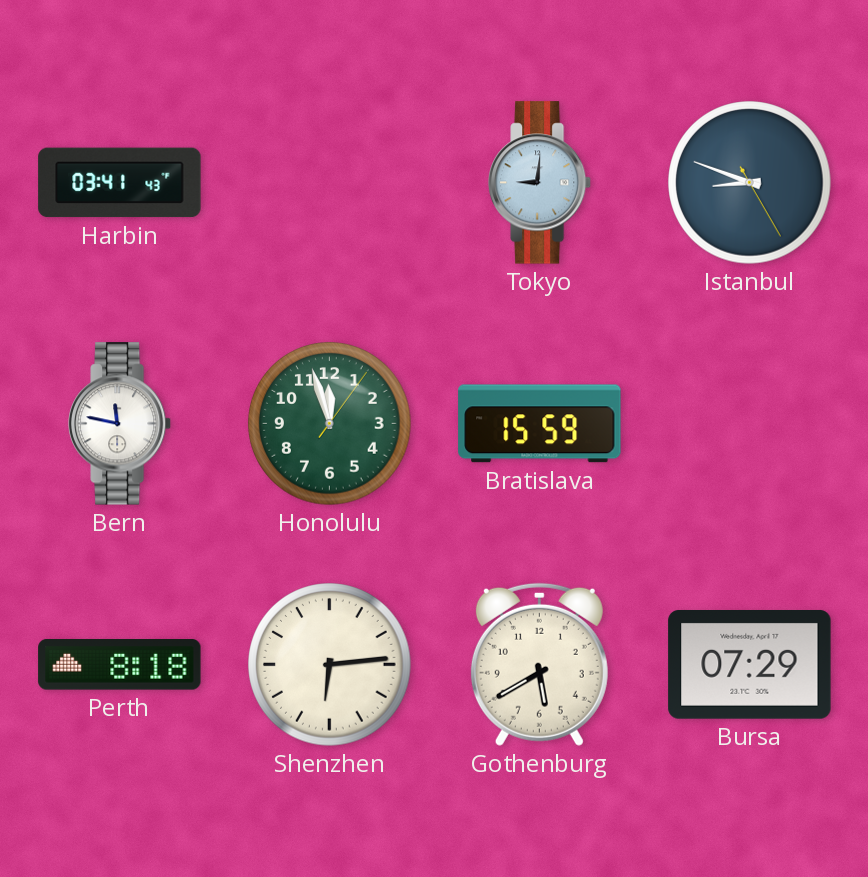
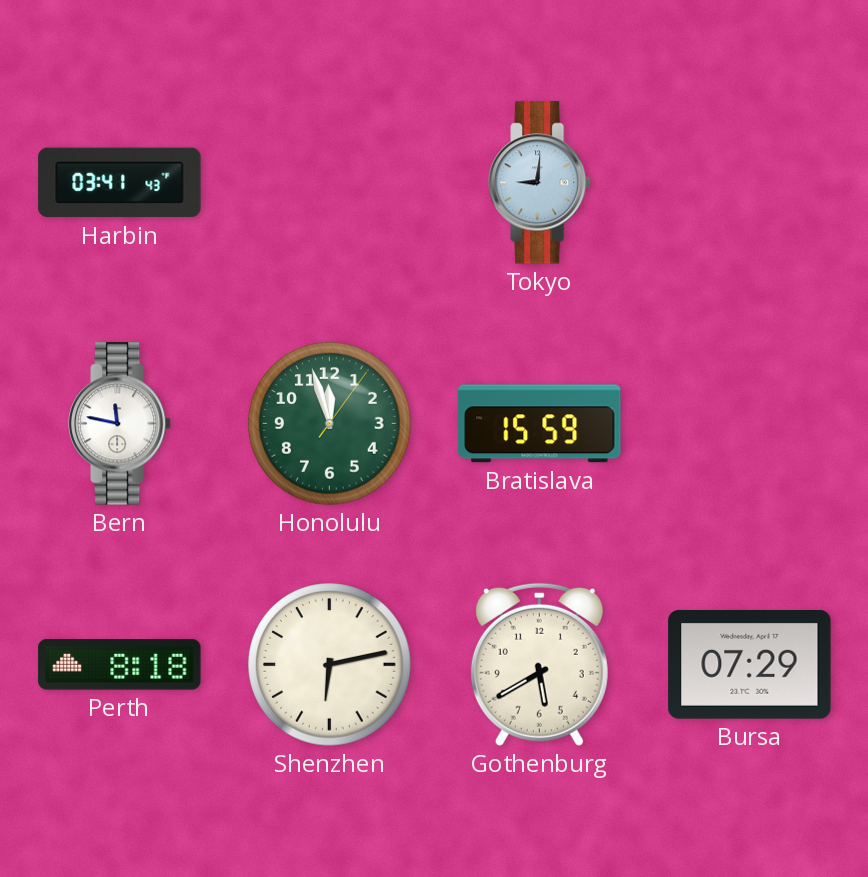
Istanbul: 8:48 -> none
Shenzhen: 6:14 -> 6:13
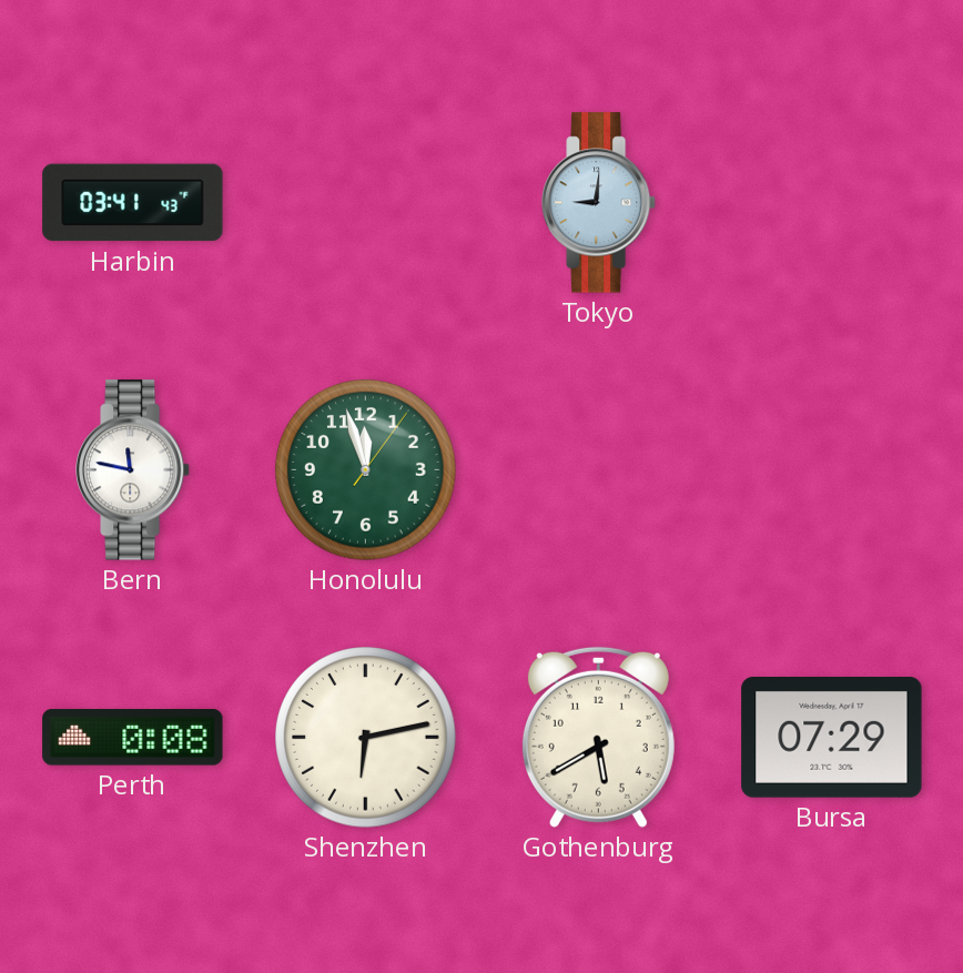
Bratislava: 15:59 -> none
Perth: 8:18 -> 0:08
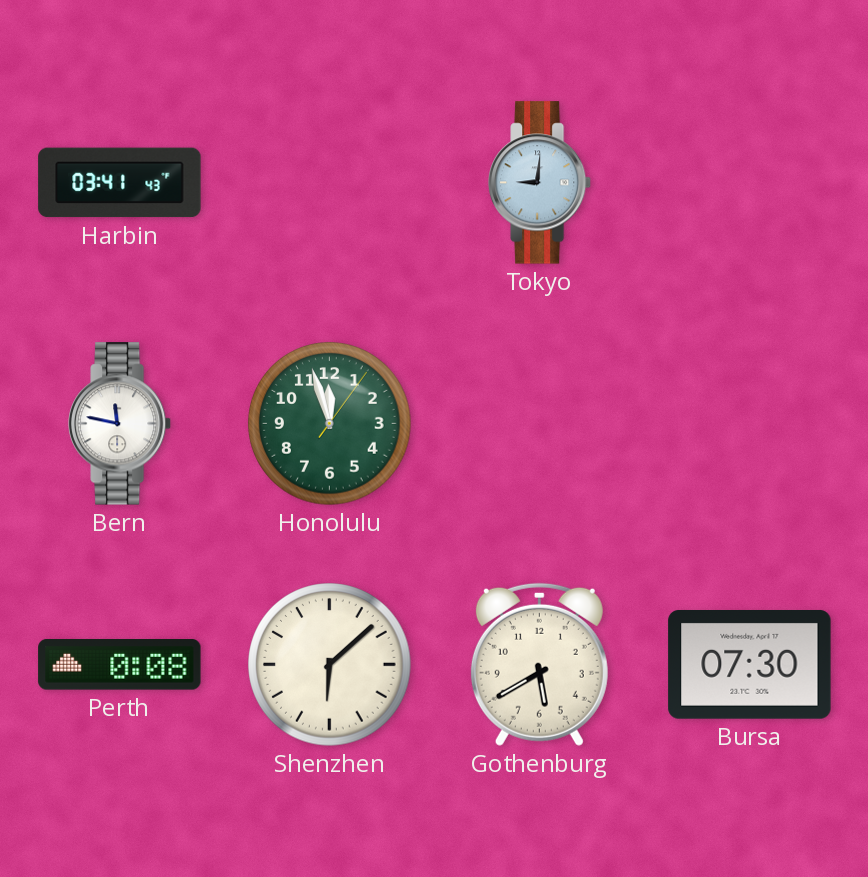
Shenzhen: 6:13 -> 6:08
Bursa: 07:29 -> 07:30
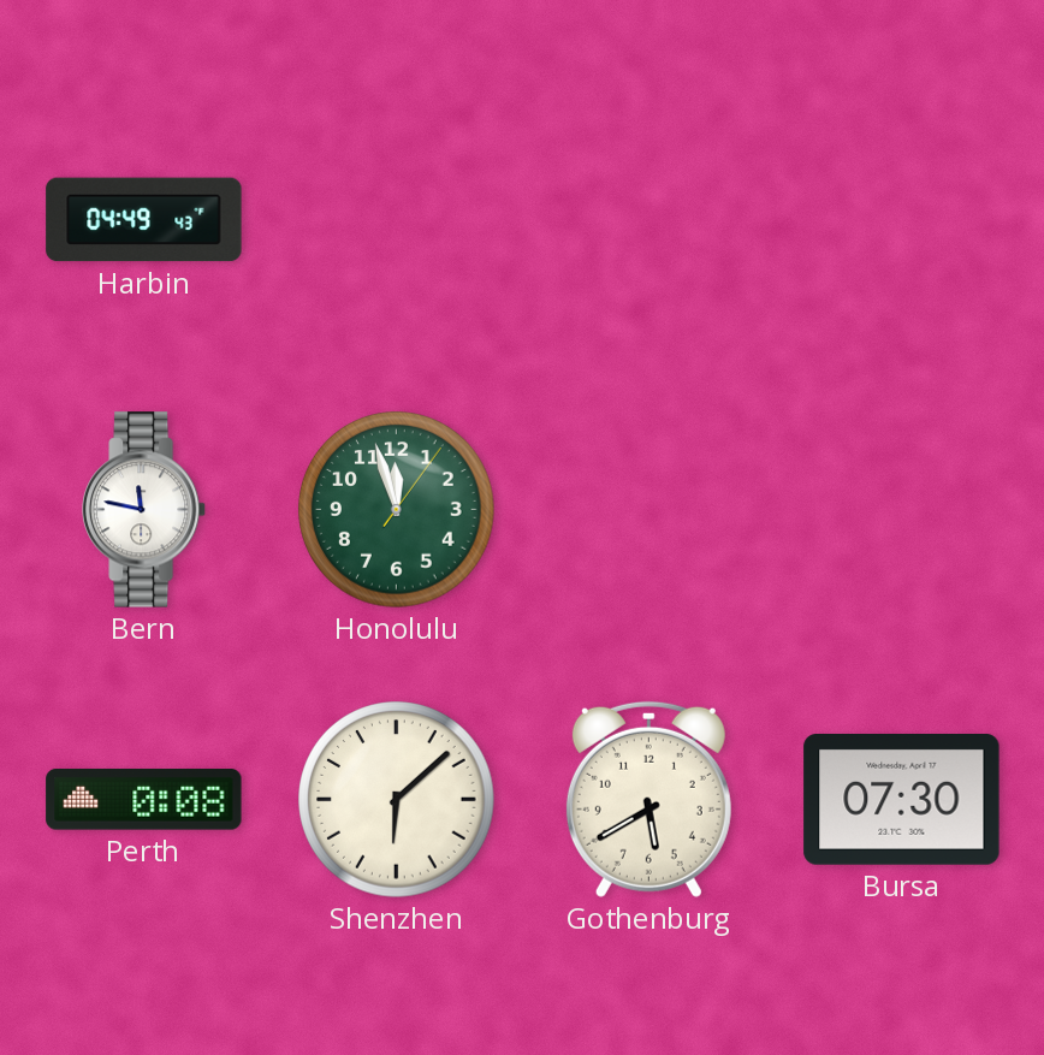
Harbin: 03:41 -> 04:49
Tokyo: 9:01 -> none
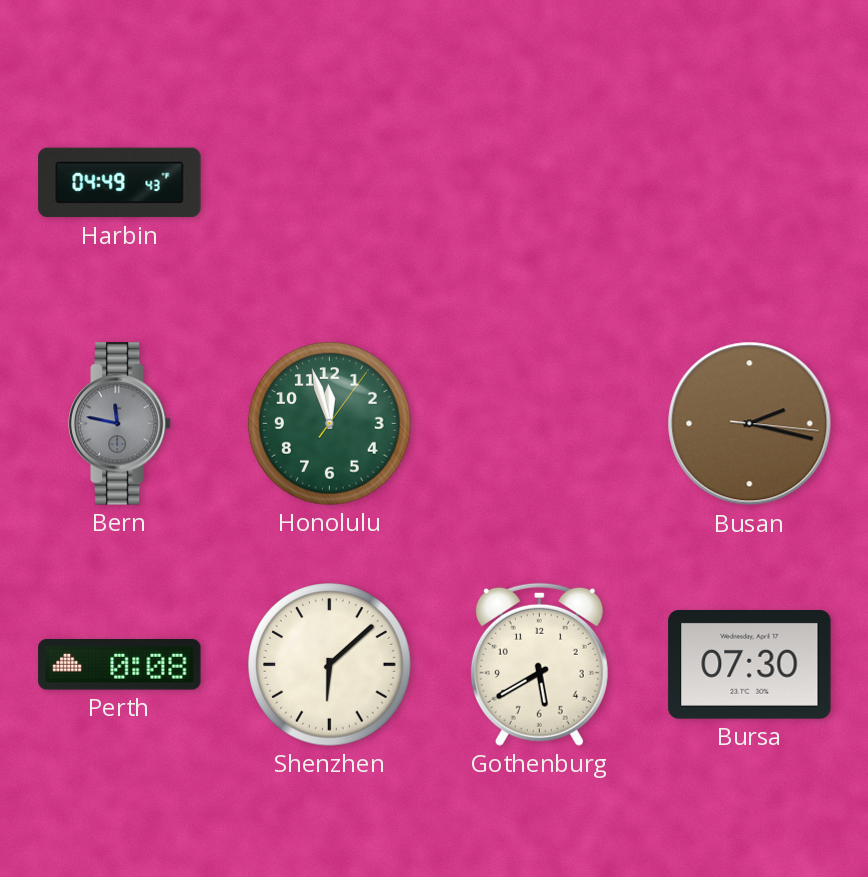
Bern dial: white -> grey
Busan: none -> 2:17
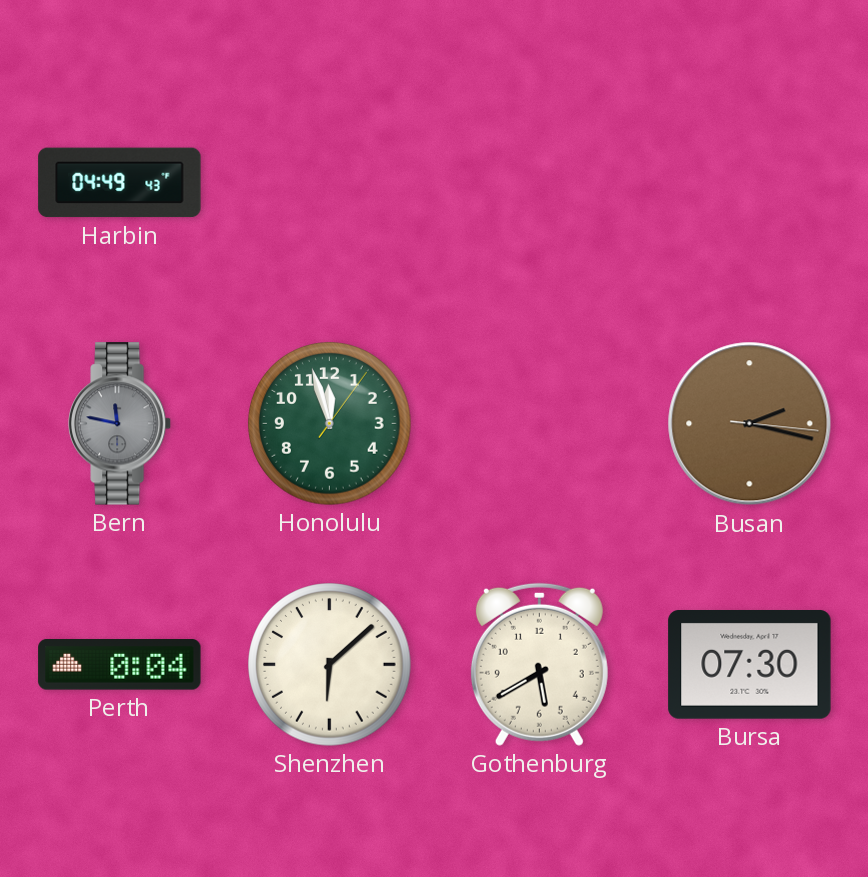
Perth: 0:08 -> 0:04
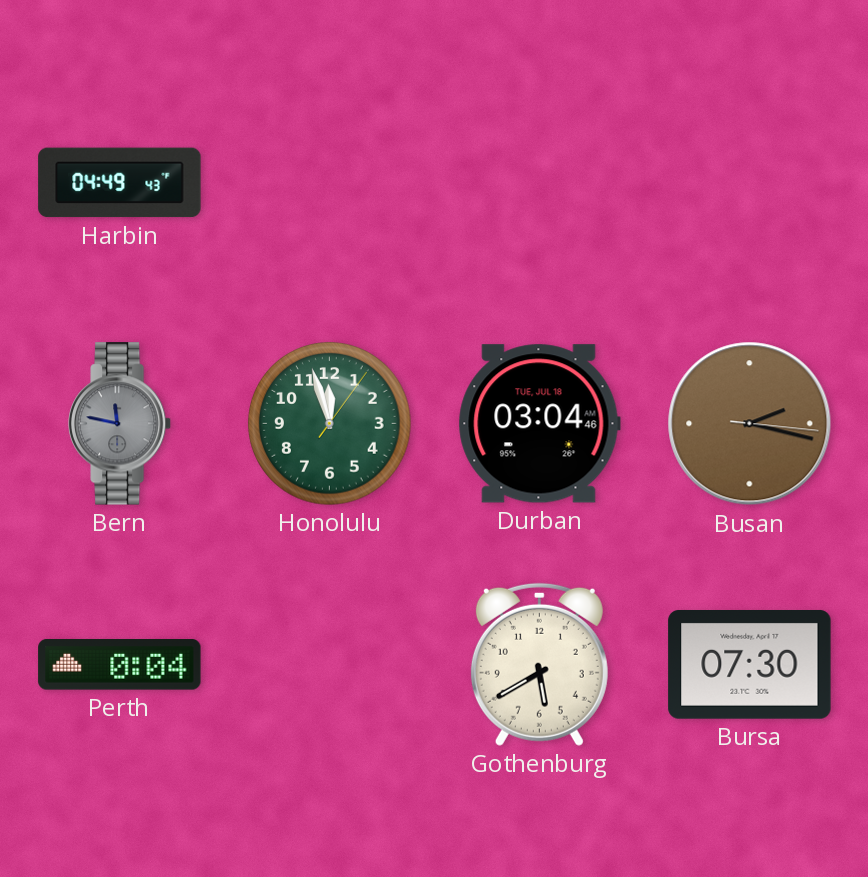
Durban: none -> 03:04
Shenzhen: 6:08 -> none
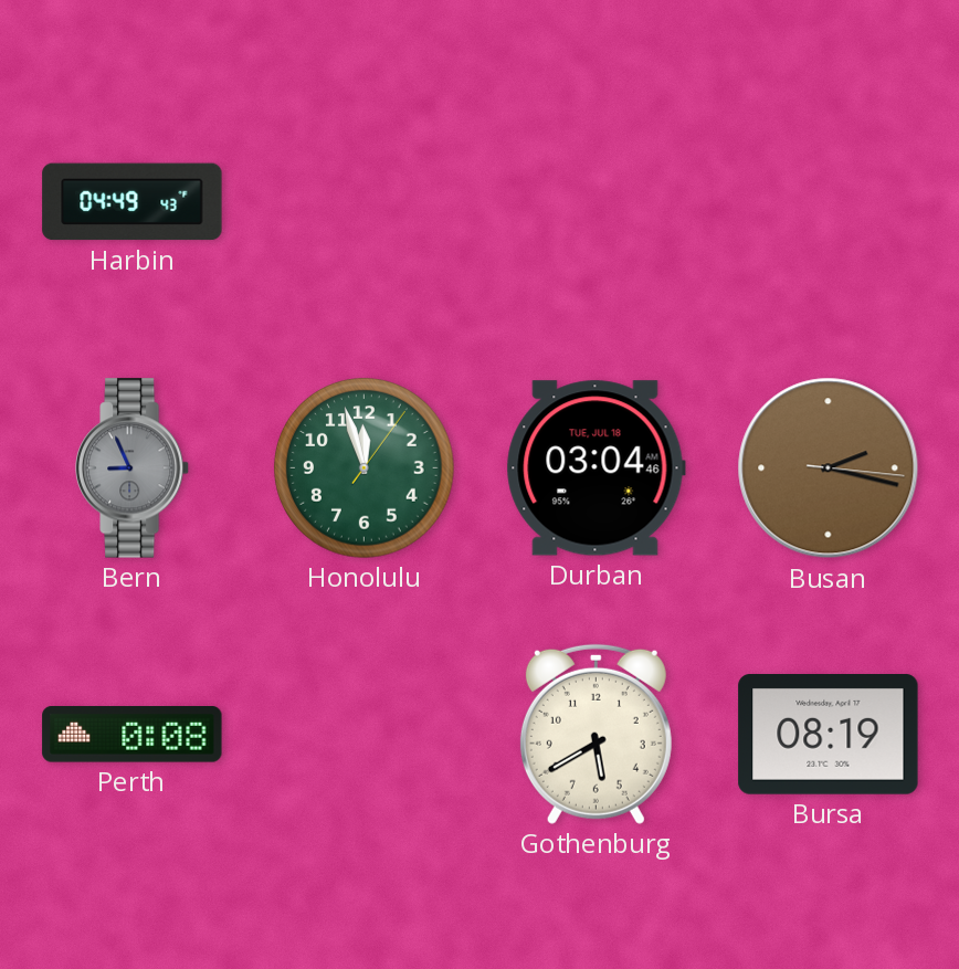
Bern: 11:47 -> 8:56
Perth: 0:04 -> 0:08
Bursa: 07:30 -> 08:19
